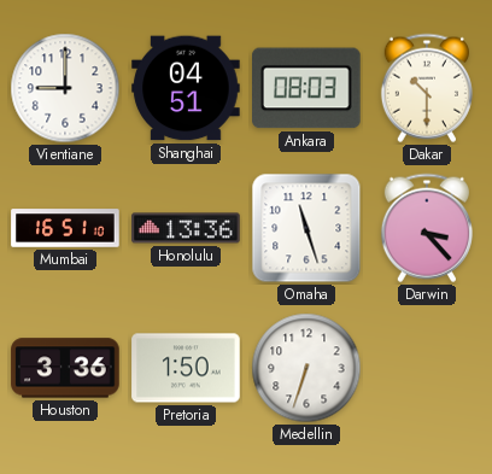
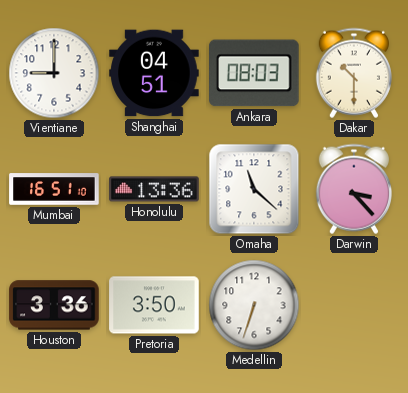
Omaha: 11:27 -> 11:22
Pretoria: 1:50 -> 3:50
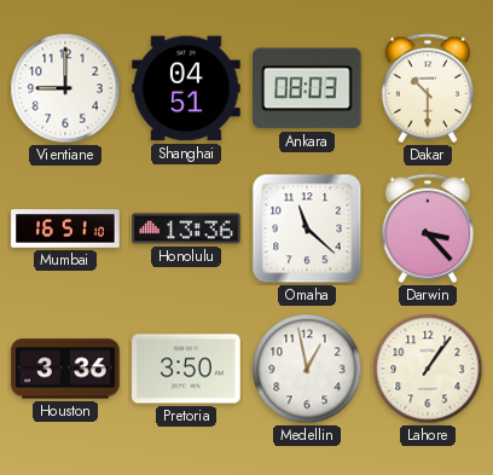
Medellin: 6:33 -> 12:58
Lahore: none -> 1:06
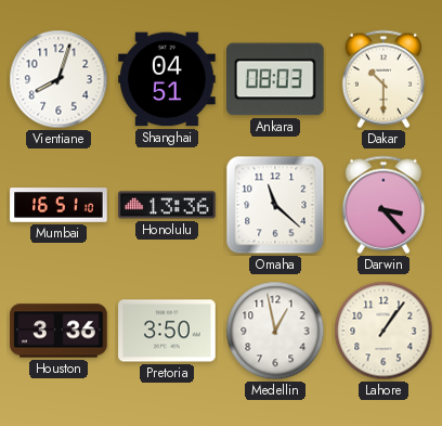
Vientiane: 9:00 -> 8:03
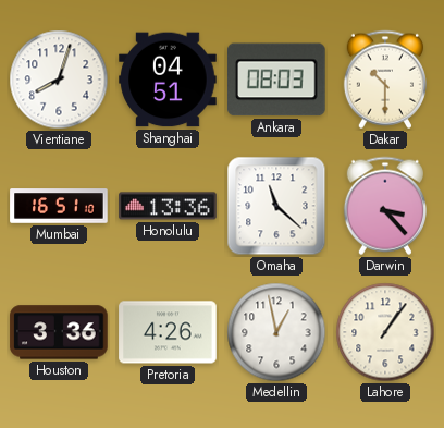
Pretoria: 3:50 -> 4:26
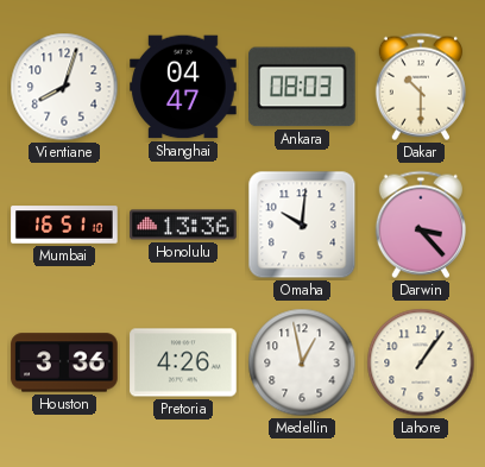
Shanghai: 04:51 -> 04:47
Omaha: 11:22 -> 10:01
